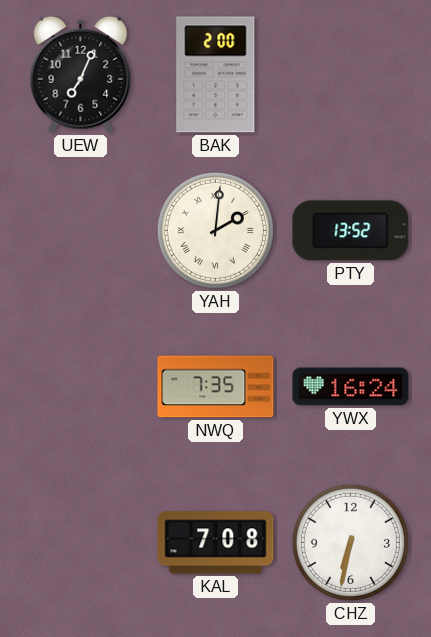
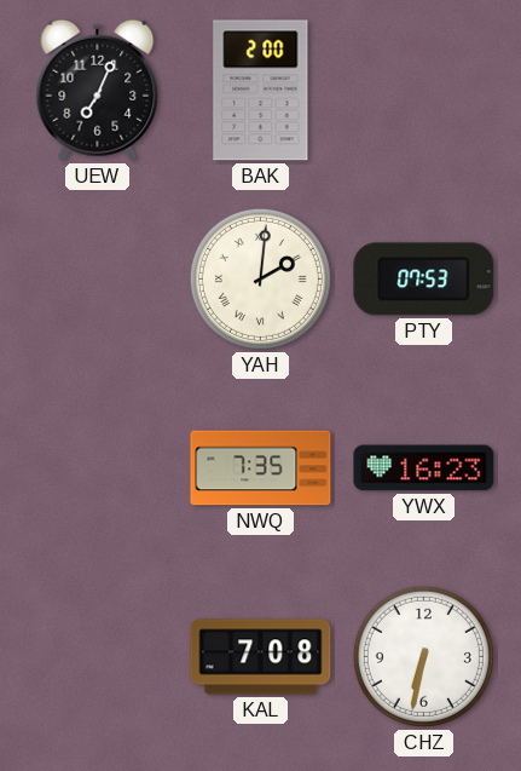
PTY: 13:52 -> 07:53
YWX: 16:24 -> 16:23
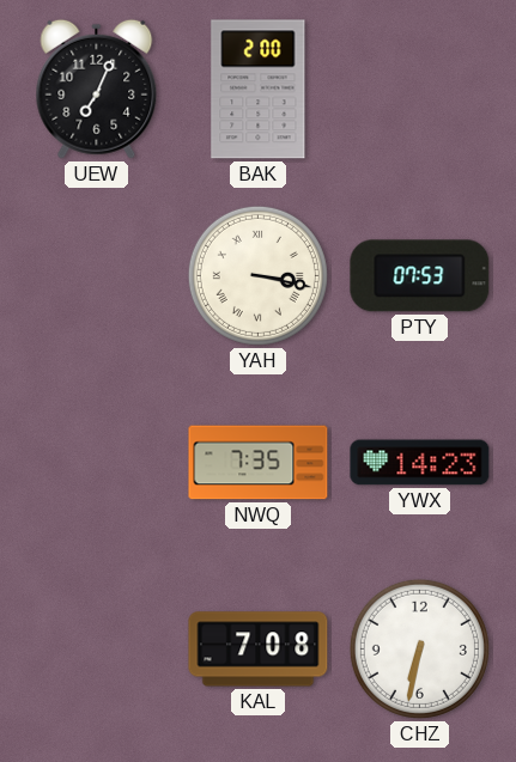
YAH: 2:01 -> 3:17
YWX: 16:23 -> 14:23
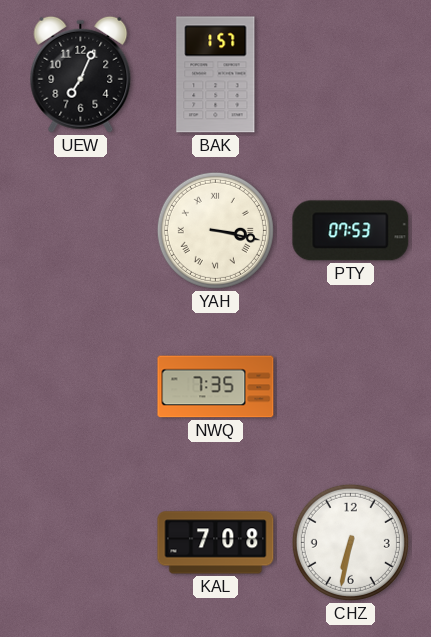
BAK: 2:00 -> 1:57
YWX: 14:23 -> none
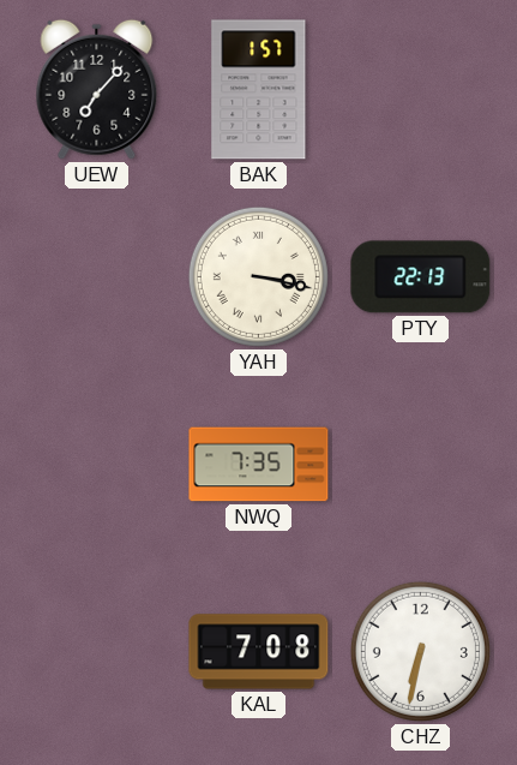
UEW: 7:04 -> 7:07
PTY: 07:53 -> 22:13
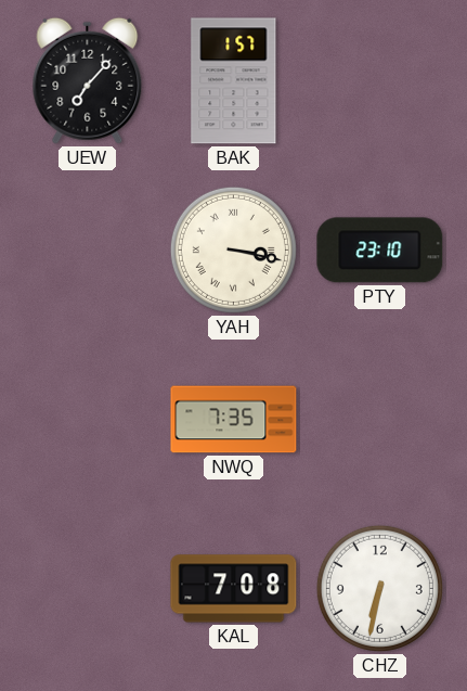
PTY: 22:13 -> 23:10
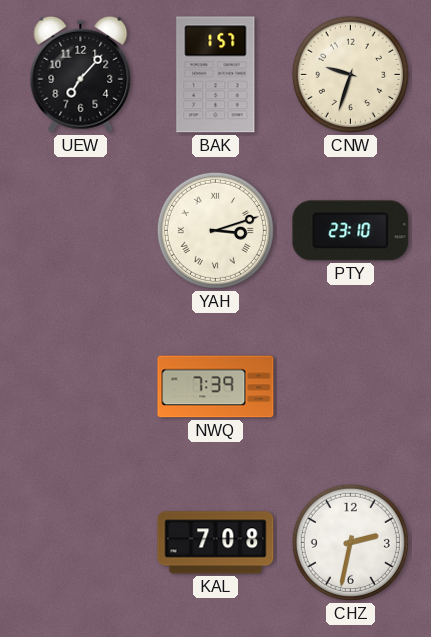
CNW: none -> 9:33
YAH: 3:17 -> 3:12
NWQ: 7:35 -> 7:39
CHZ: 6:32 -> 2:32
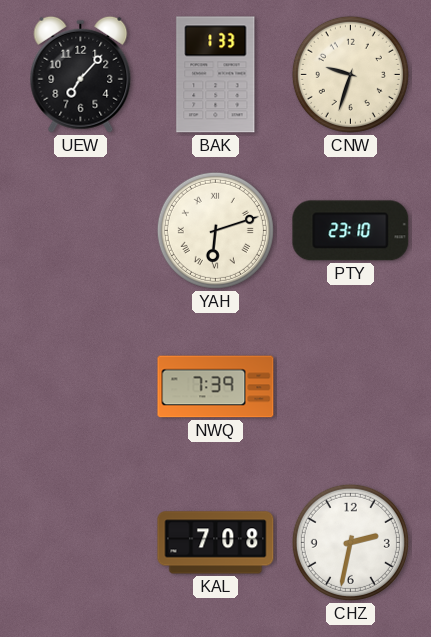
BAK: 1:57 -> 1:33
YAH: 3:12 -> 6:12
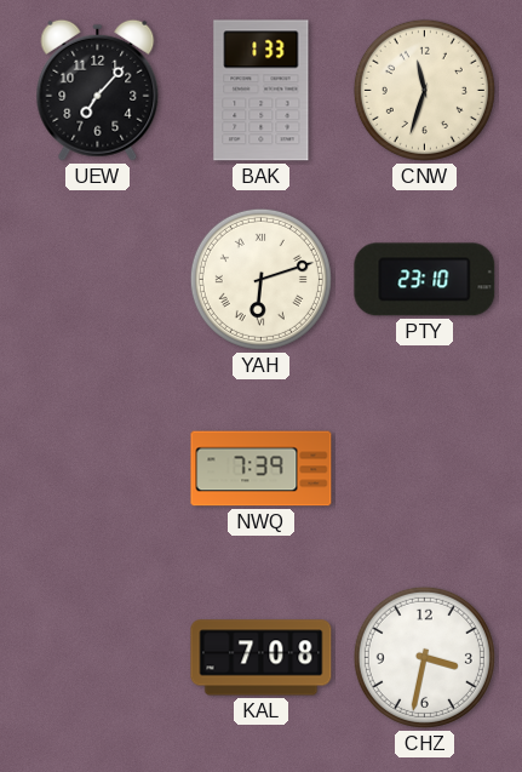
CNW: 9:33 -> 11:33
CHZ: 2:32 -> 3:32
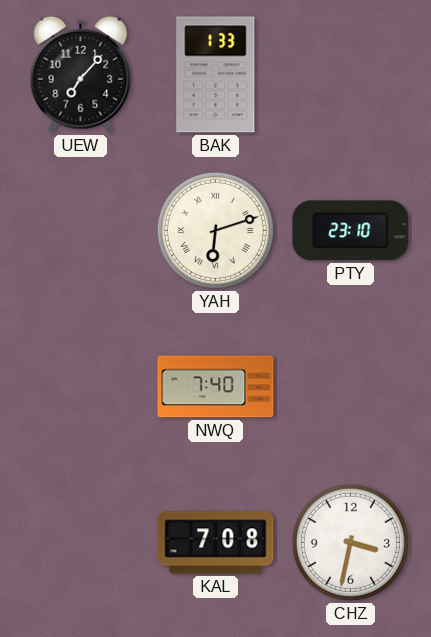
CNW: 11:33 -> none
NWQ: 7:39 -> 7:40
